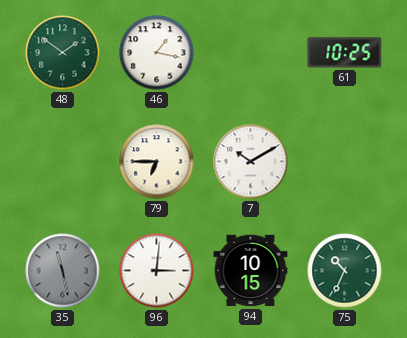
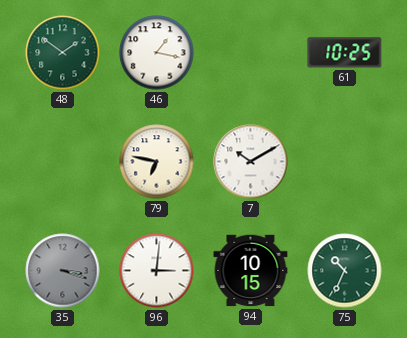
79: 6:45 -> 6:47
35: 11:28 -> 3:18
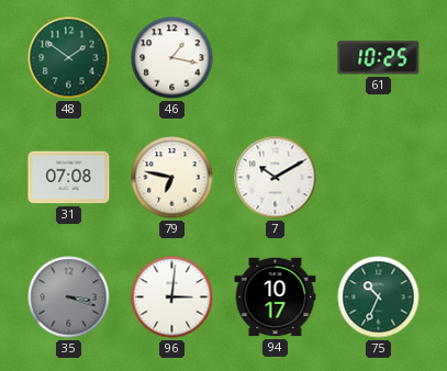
31: none -> 07:08
94: 10:15 -> 10:17
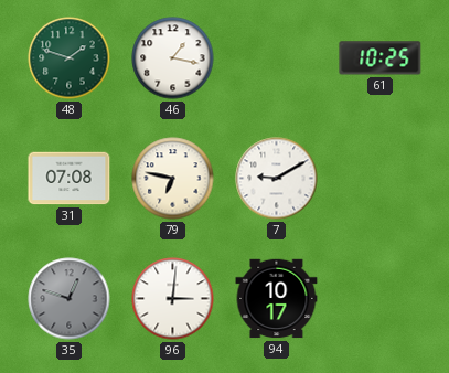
48: 1:51 -> 1:48
7: 10:10 -> 9:10
35: 3:18 -> 12:48
75: 10:34 -> none
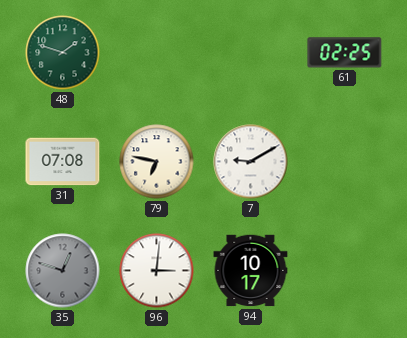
46: 1:17 -> none
61: 10:25 -> 02:25
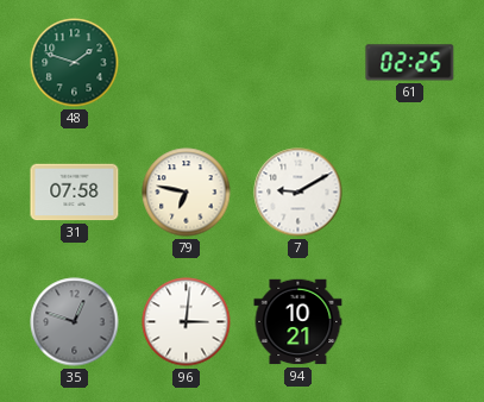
31: 07:08 -> 07:58
94: 10:17 -> 10:21
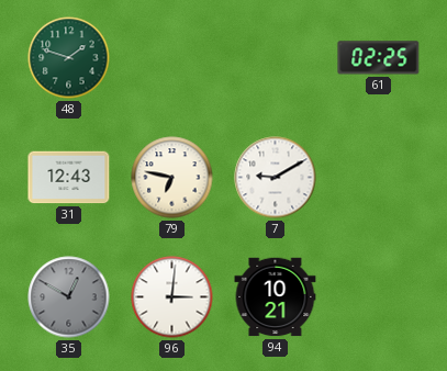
31: 07:58 -> 12:43
35: 12:48 -> 12:50
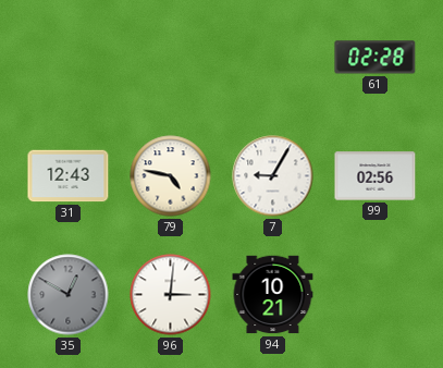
48: 1:48 -> none
61: 02:25 -> 02:28
79: 6:47 -> 4:47
7: 9:10 -> 9:05
99: none -> 02:56
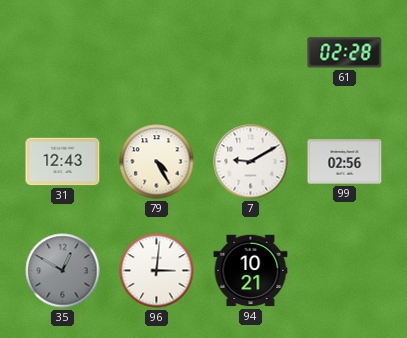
79: 4:47 -> 4:25
7: 9:05 -> 9:10
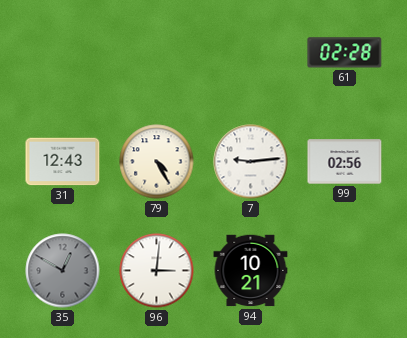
7: 9:10 -> 9:14
